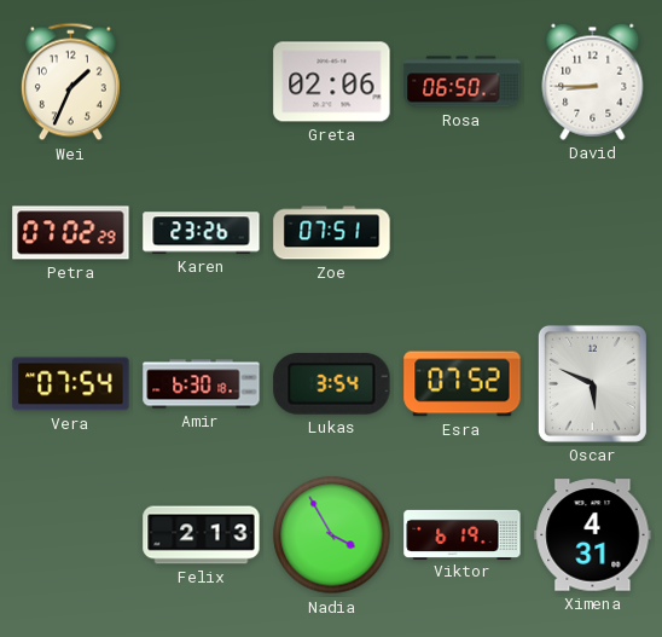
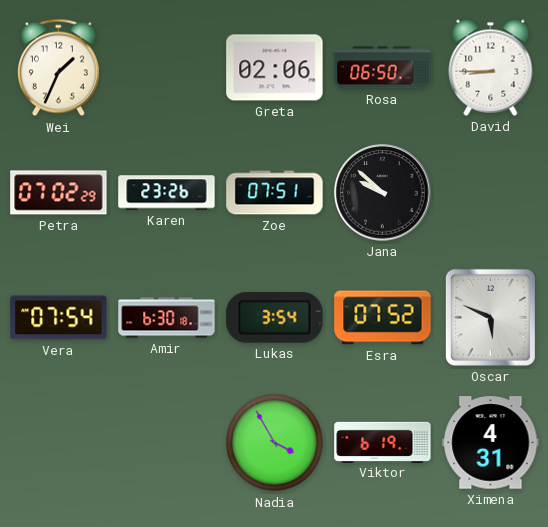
Jana: none -> 9:52
Felix: 2:13 -> none
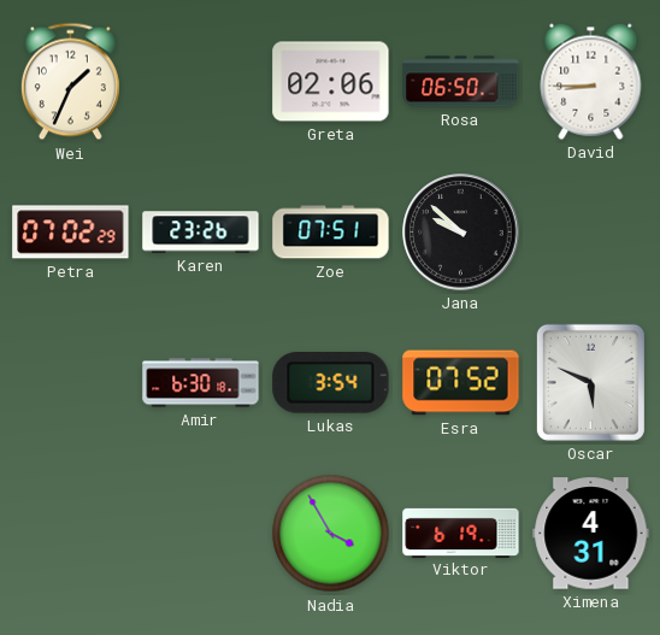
Vera: 07:54 -> none
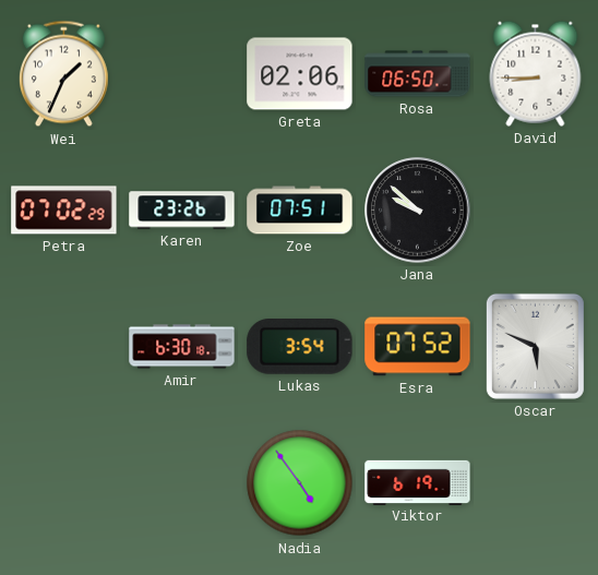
Nadia: 3:55 -> 4:54
Ximena: 4:31 -> none
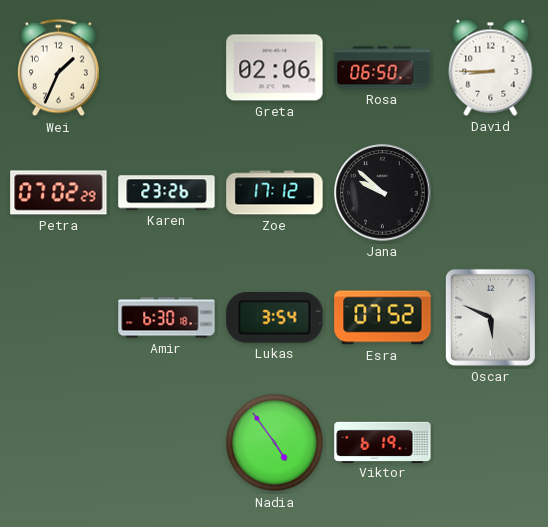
Zoe: 07:51 -> 17:12
